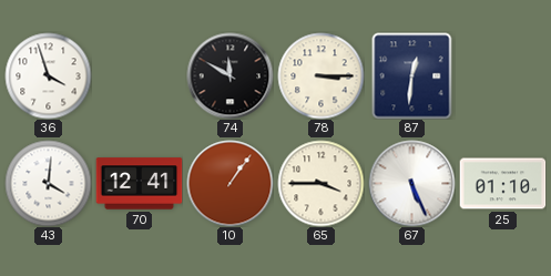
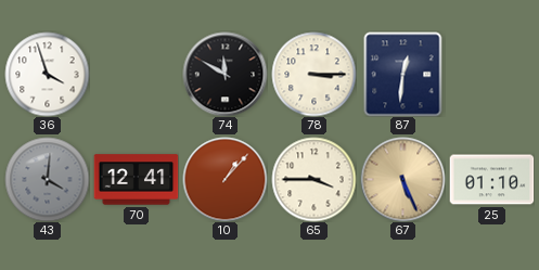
43 dial: white -> grey
10: 1:06 -> 1:07
67 dial: white -> champagne
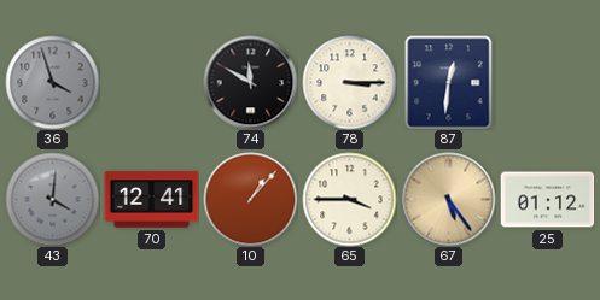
36 dial: white -> grey
67: 5:26 -> 5:24
25: 01:10 -> 01:12
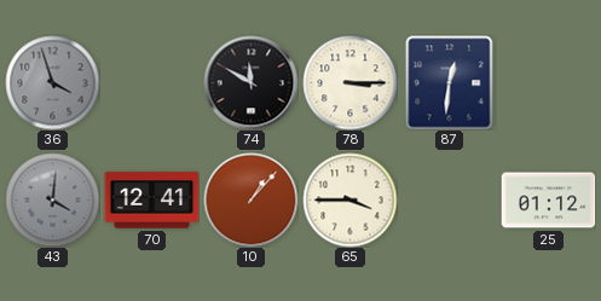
67: 5:24 -> none
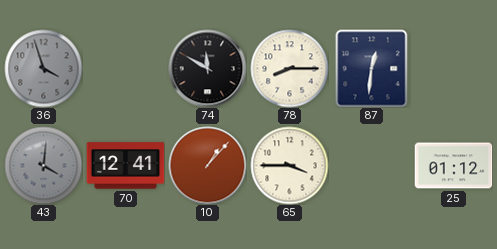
78: 3:15 -> 8:15
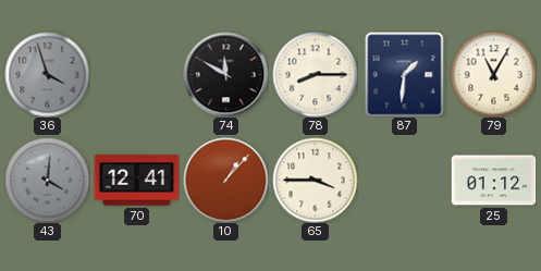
87: 12:31 -> 1:31
79: none -> 11:05
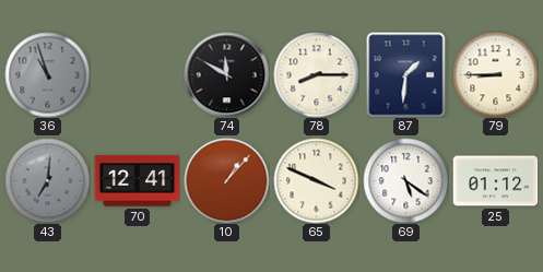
36: 3:57 -> 10:57
79: 11:05 -> 8:45
43: 4:01 -> 7:01
65: 3:45 -> 3:49
69: none -> 5:21
